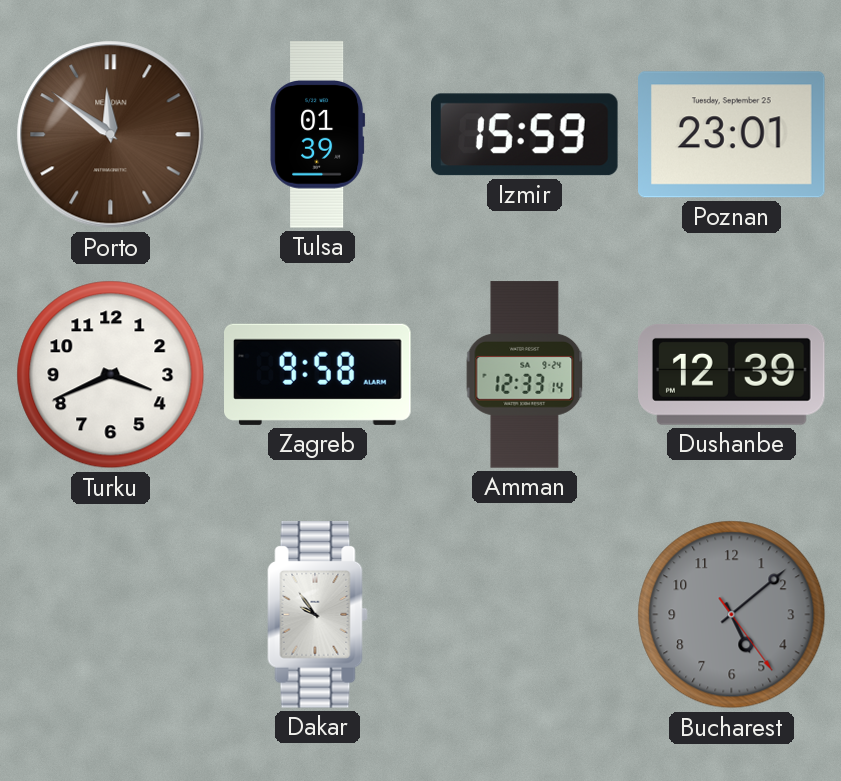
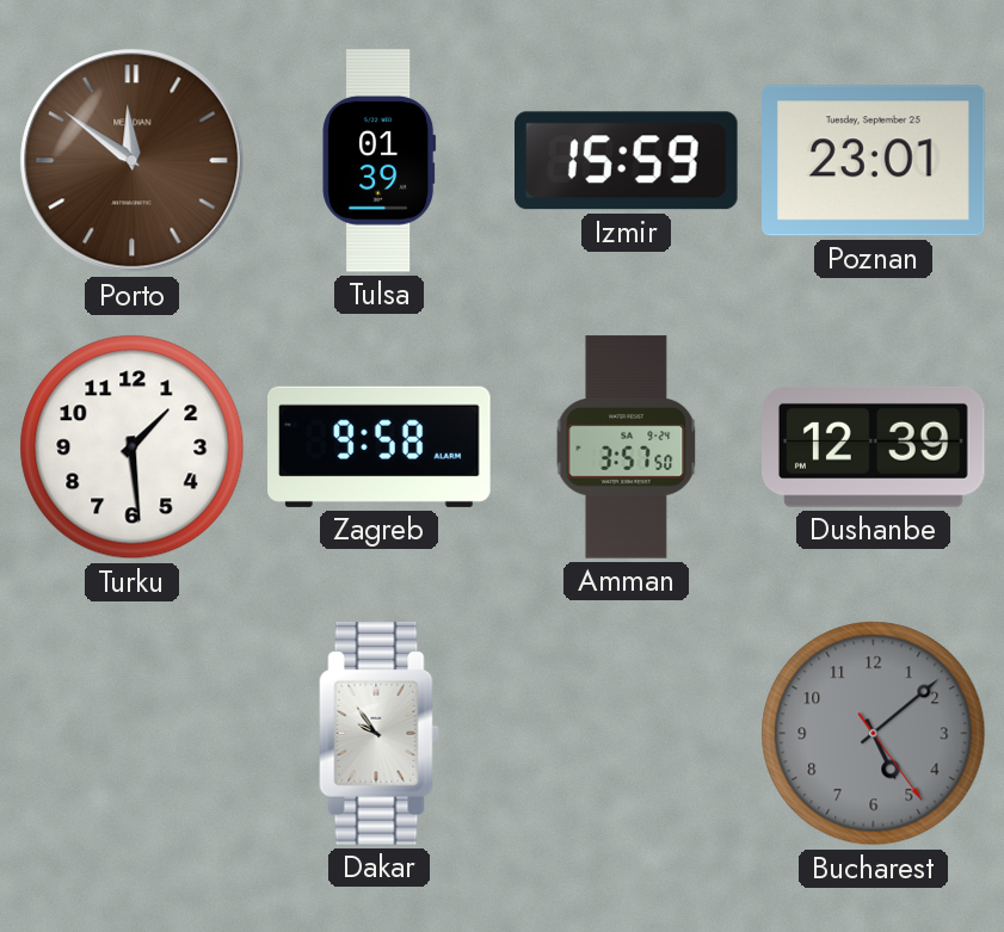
Turku: 3:41 -> 1:29
Amman: 12:33 -> 3:57
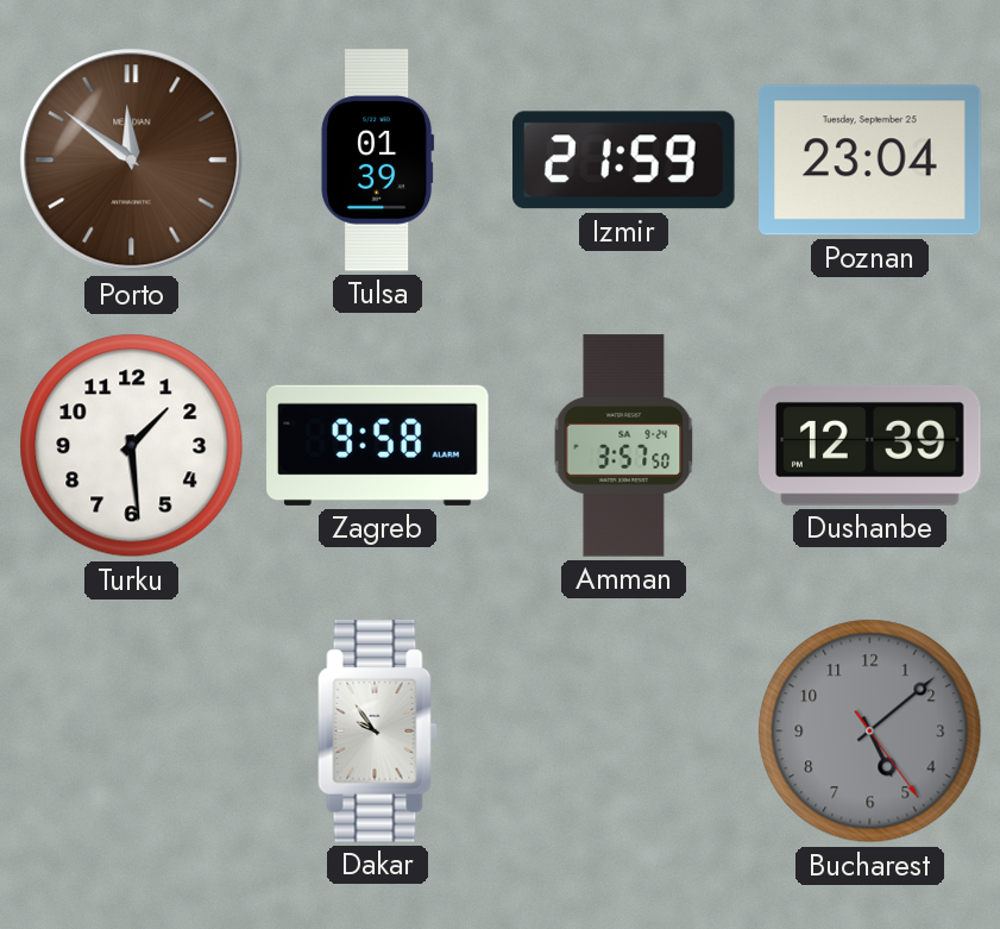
Izmir: 15:59 -> 21:59
Poznan: 23:01 -> 23:04
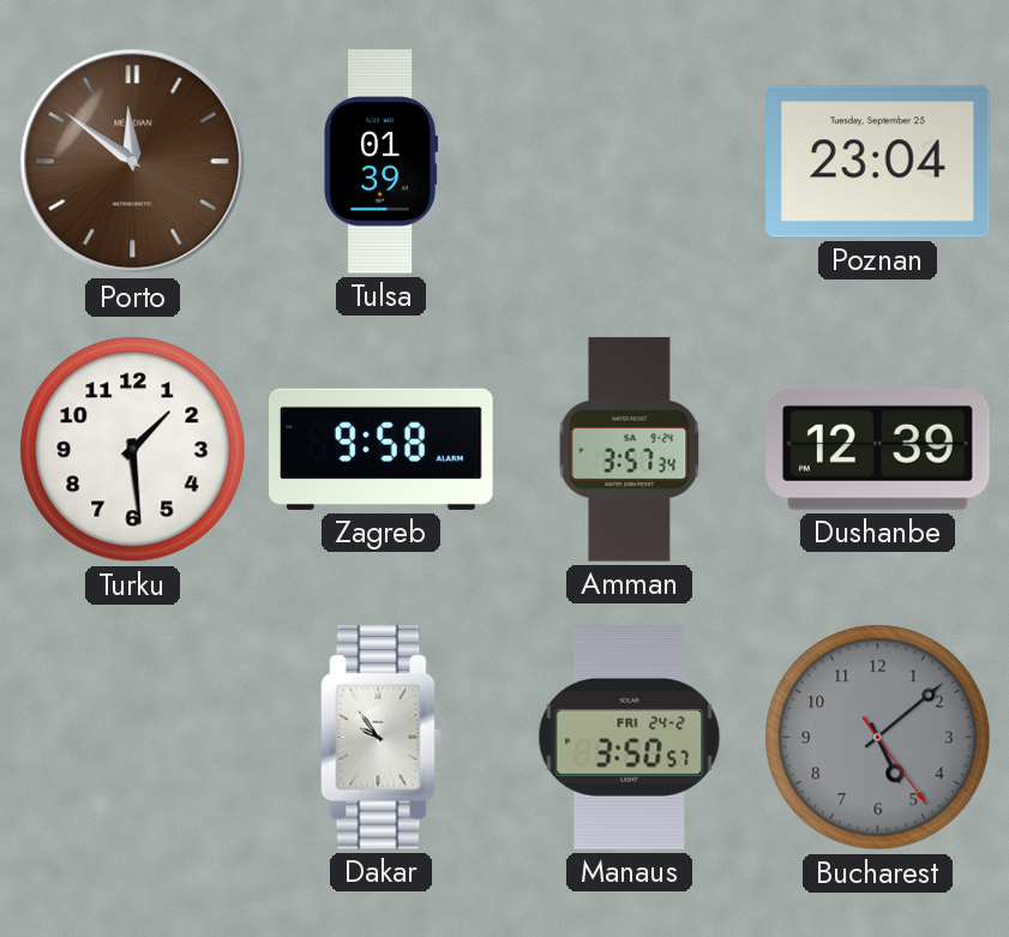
Izmir: 21:59 -> none
Amman: 3:57:50 -> 3:57:34
Manaus: none -> 3:50
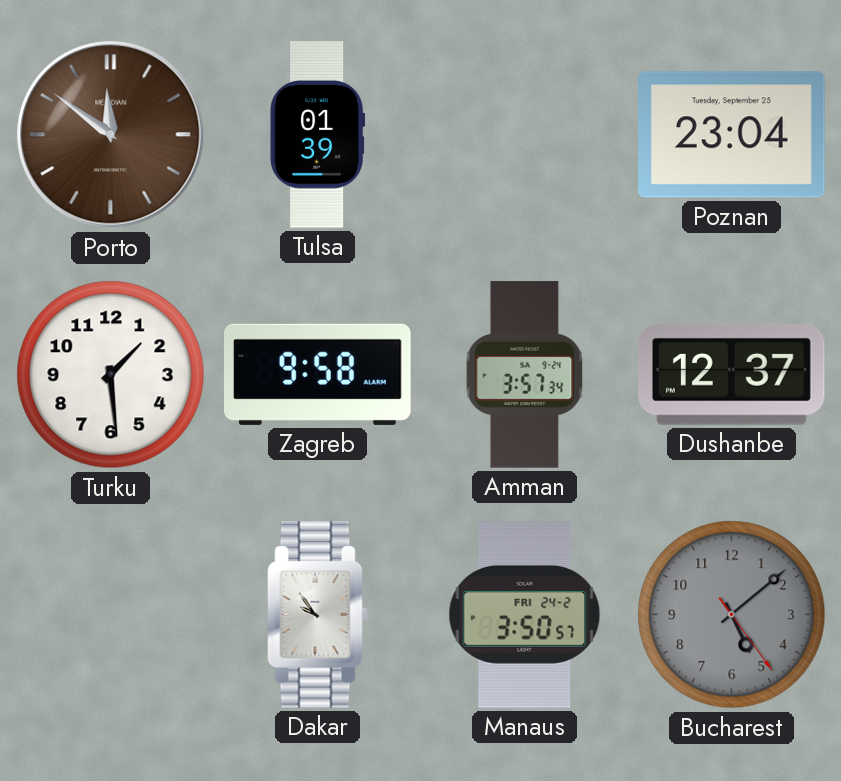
Dushanbe: 12:39 -> 12:37
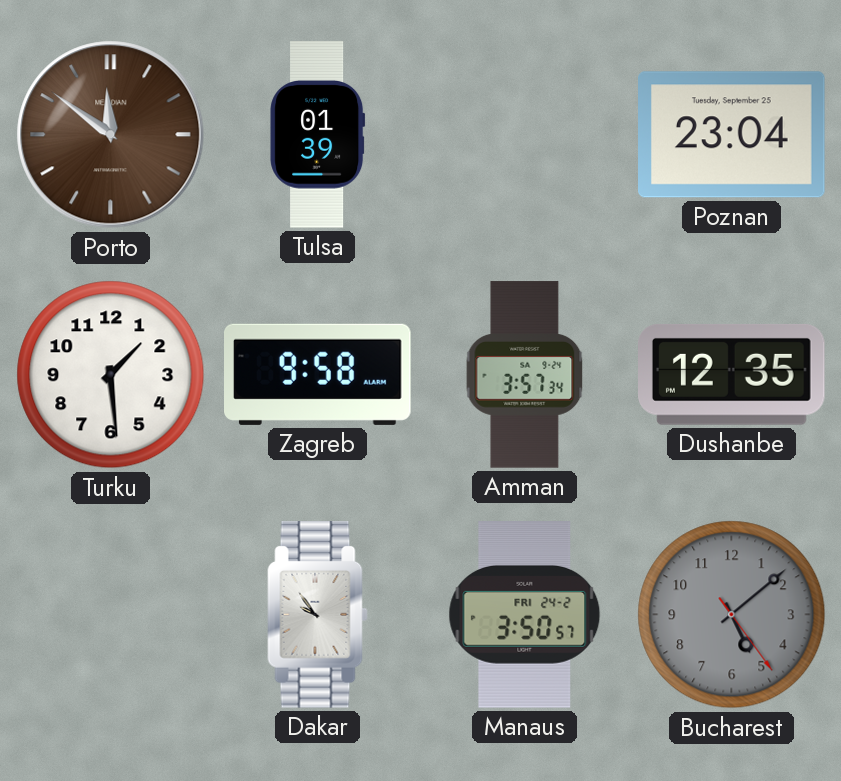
Dushanbe: 12:37 -> 12:35
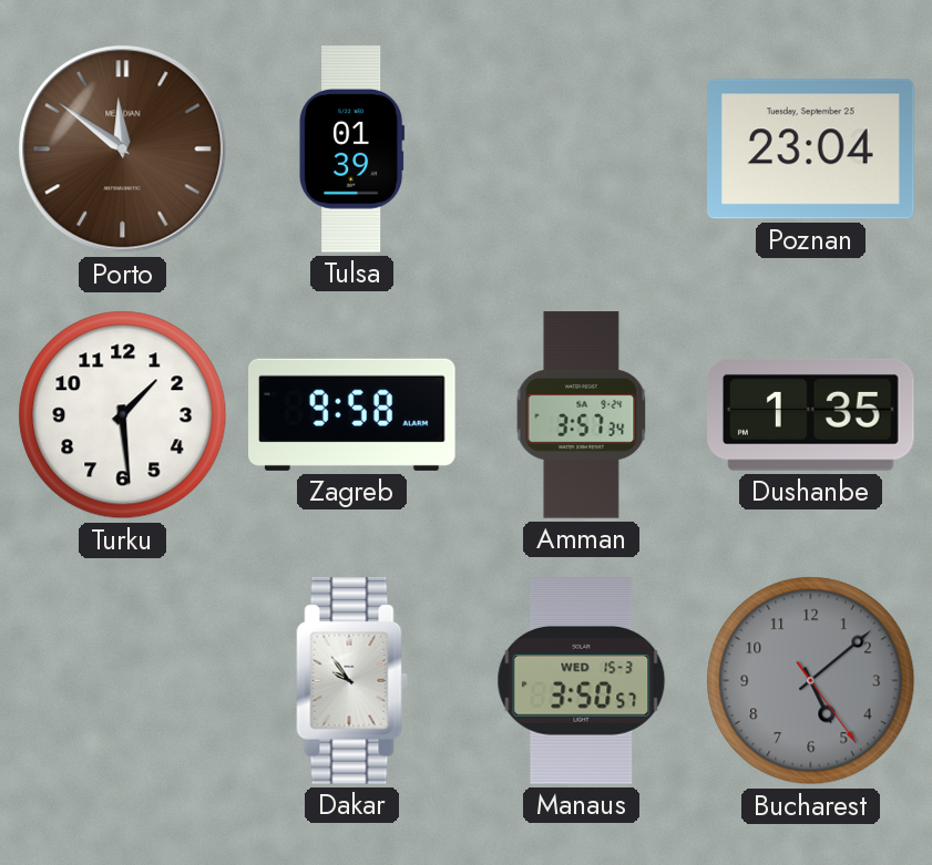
Dushanbe: 12:35 -> 1:35
Manaus date: FRI 24-2 -> WED 15-3
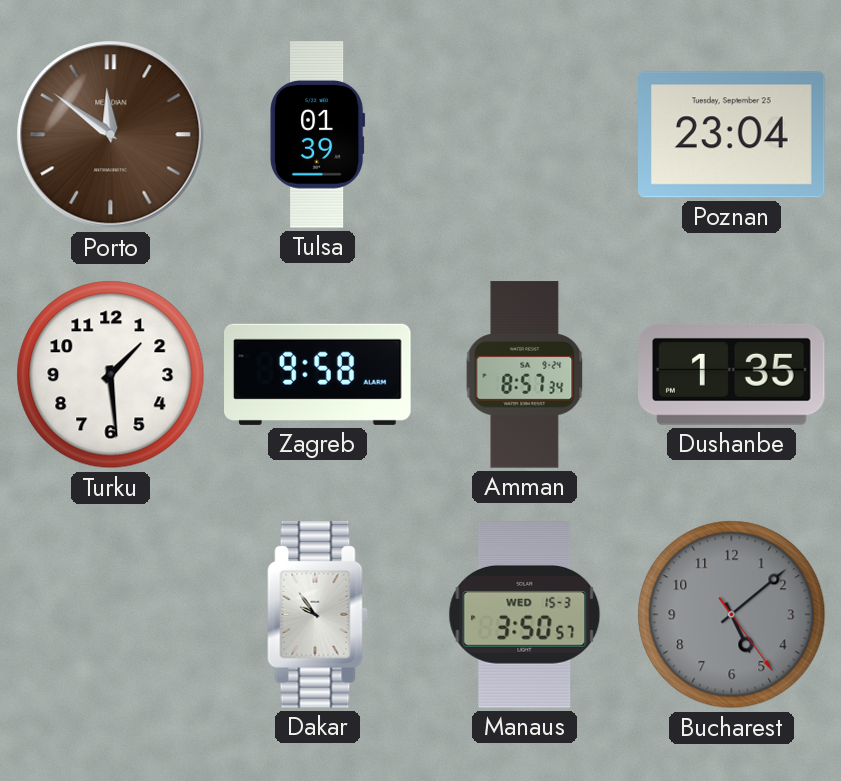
Amman: 3:57 -> 8:57
